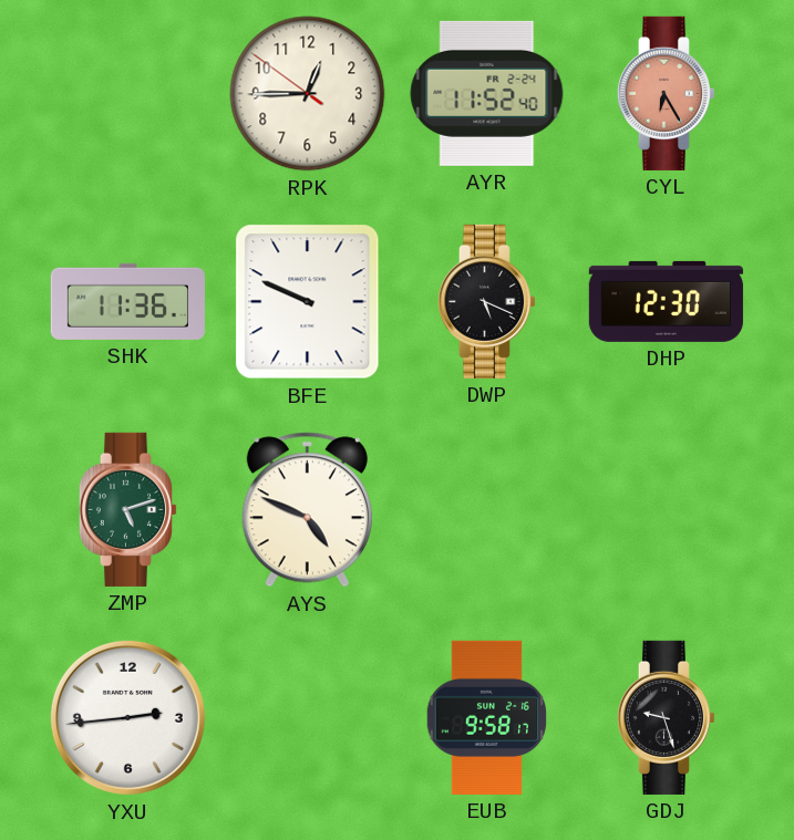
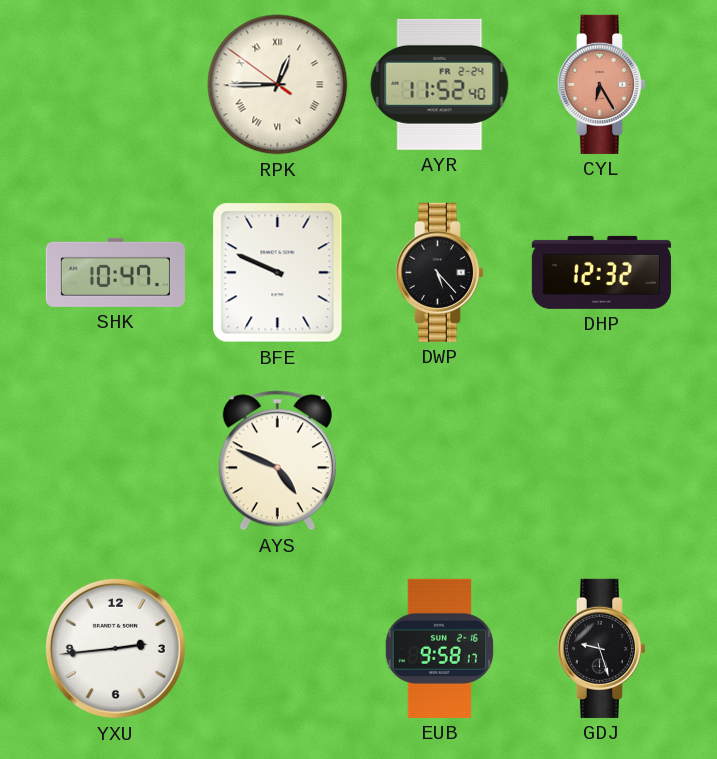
RPK numerals: Arabic -> Roman
SHK: 11:36 -> 10:47
DWP: 5:19 -> 5:23
DHP: 12:30 -> 12:32
ZMP: 5:12 -> none
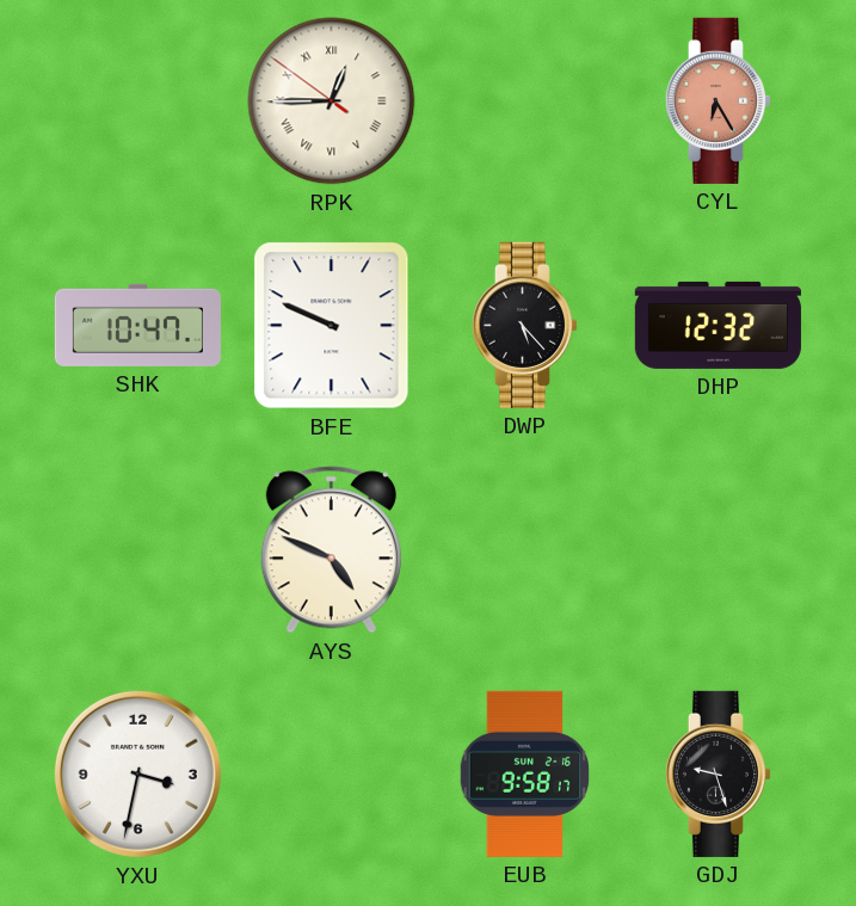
AYR: 11:52 -> none
YXU: 2:44 -> 3:32
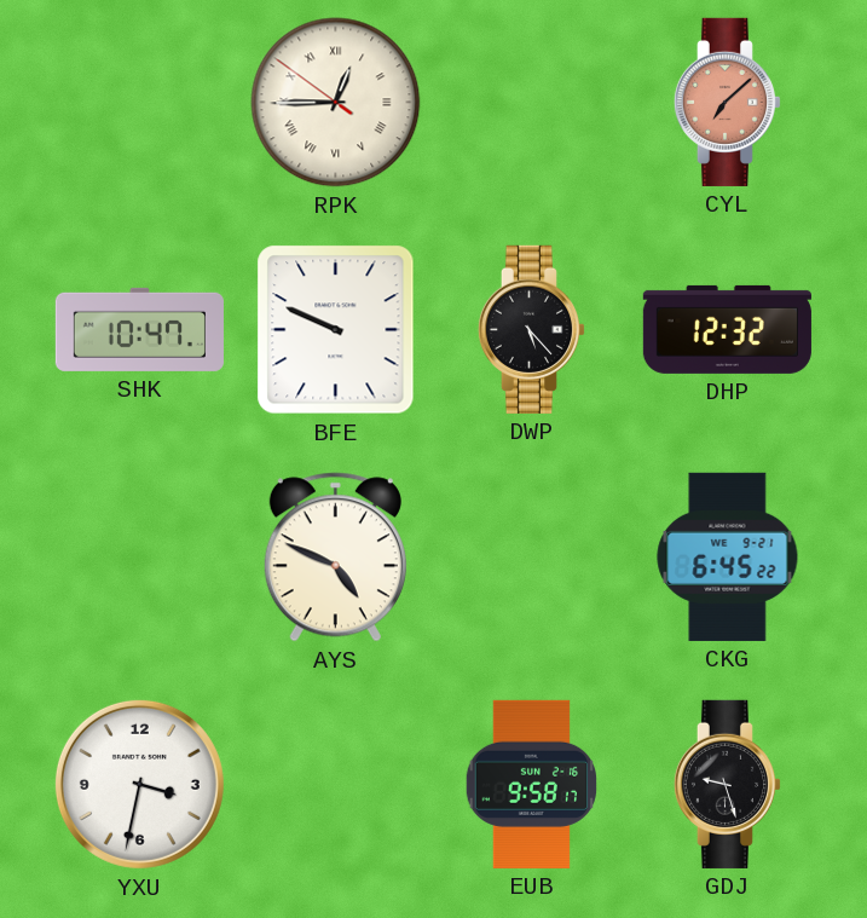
CYL: 6:25 -> 7:08
CKG: none -> 6:45
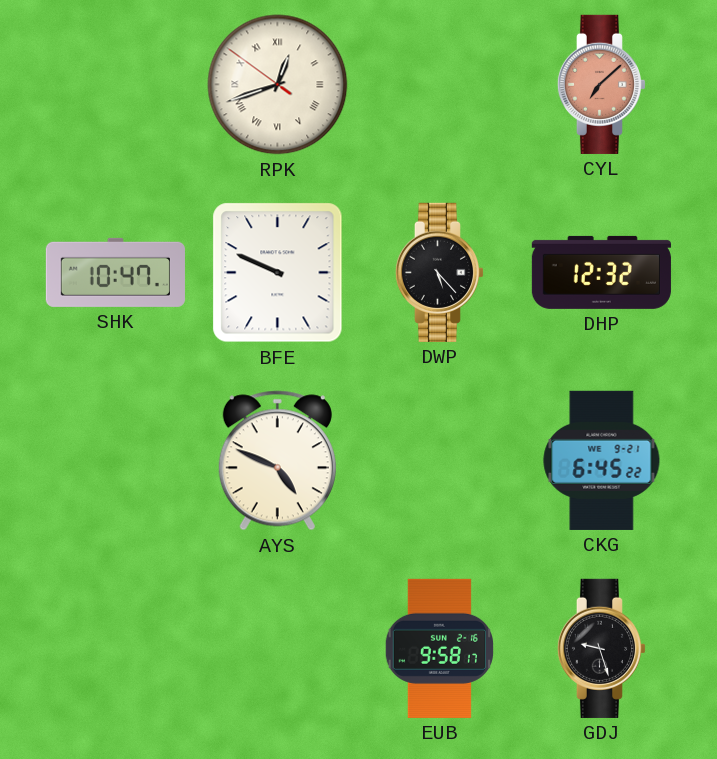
RPK: 12:44 -> 12:41
YXU: 3:32 -> none
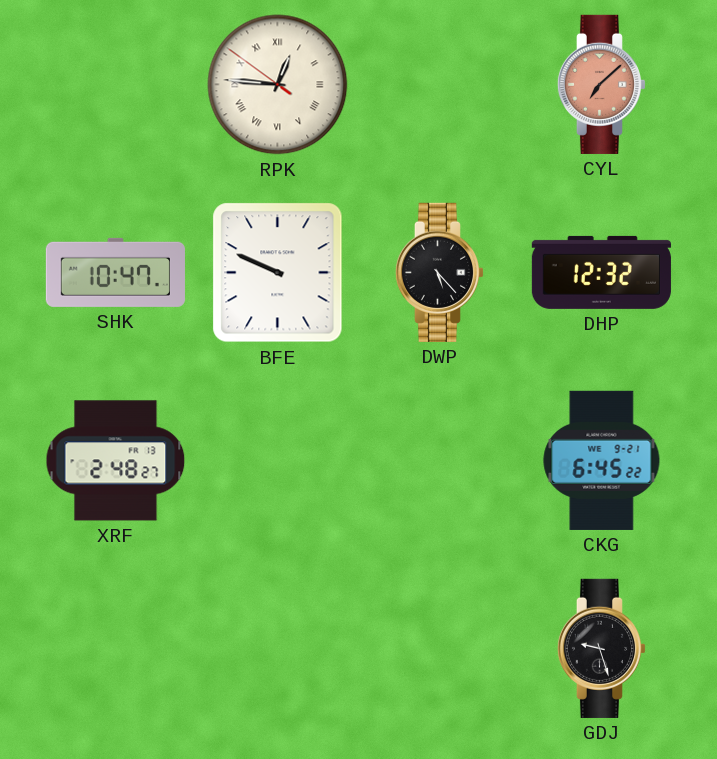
RPK: 12:41 -> 12:45
XRF: none -> 2:48
AYS: 4:49 -> none
EUB: 9:58 -> none
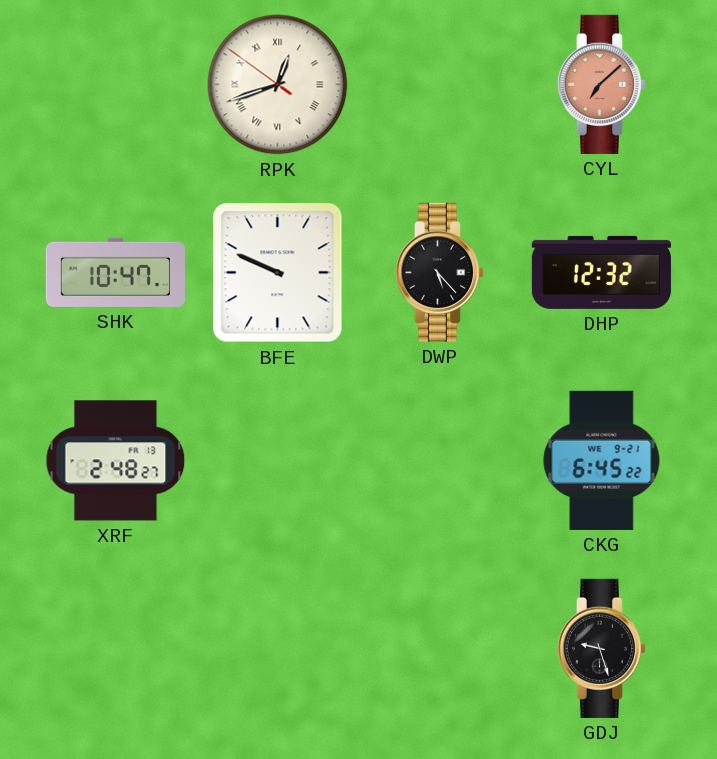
RPK: 12:45 -> 12:41
